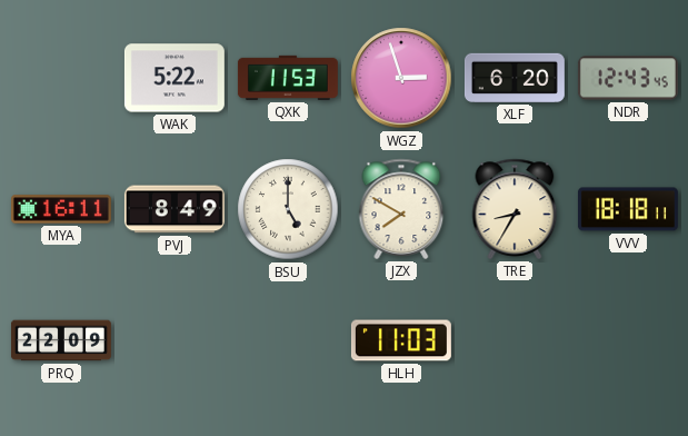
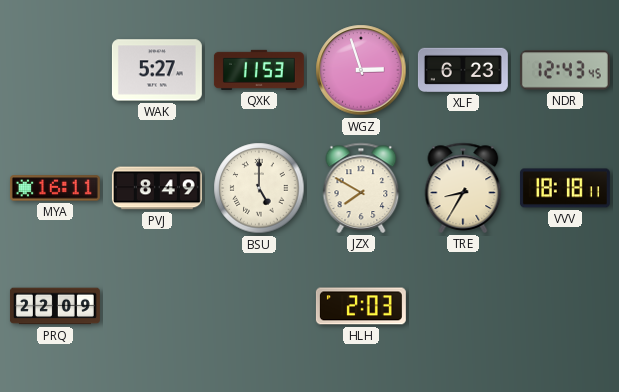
WAK: 5:22 -> 5:27
XLF: 6:20 -> 6:23
HLH: 11:03 -> 2:03
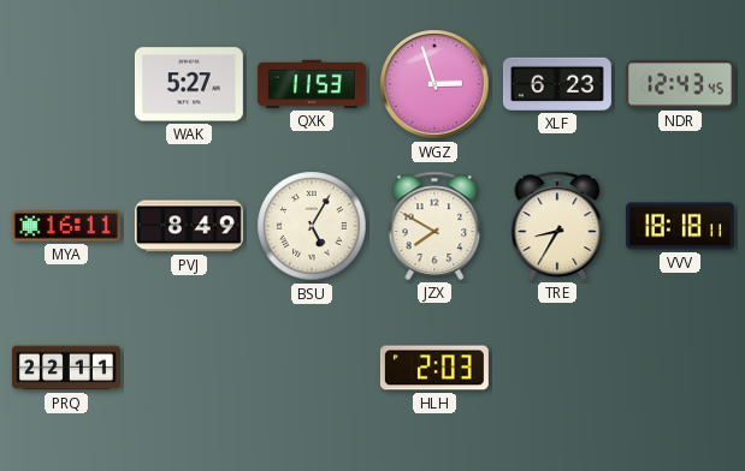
BSU: 5:00 -> 5:05
PRQ: 22:09 -> 22:11
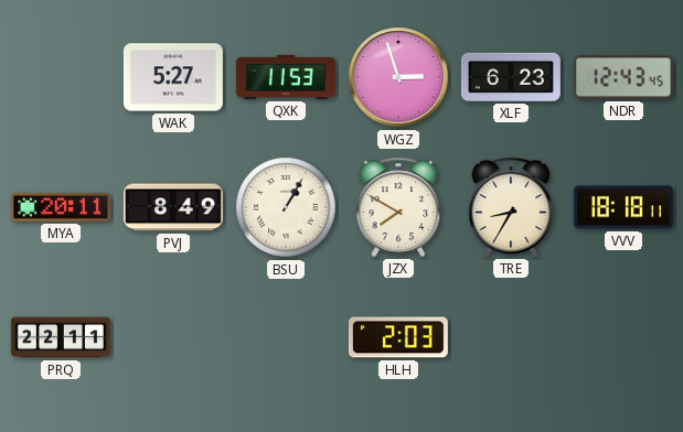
MYA: 16:11 -> 20:11
BSU: 5:05 -> 1:05
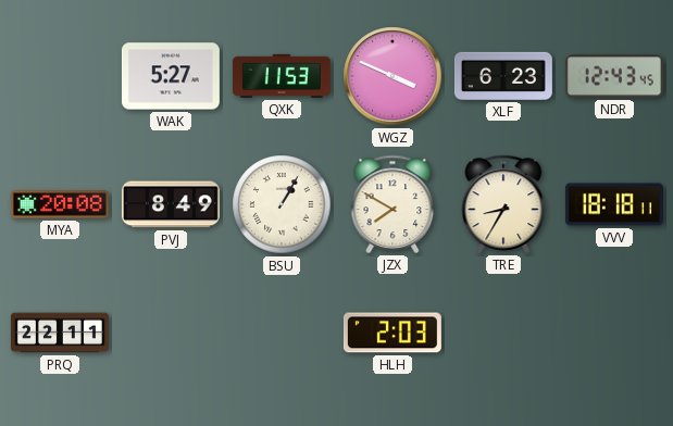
WGZ: 2:57 -> 3:49
MYA: 20:11 -> 20:08
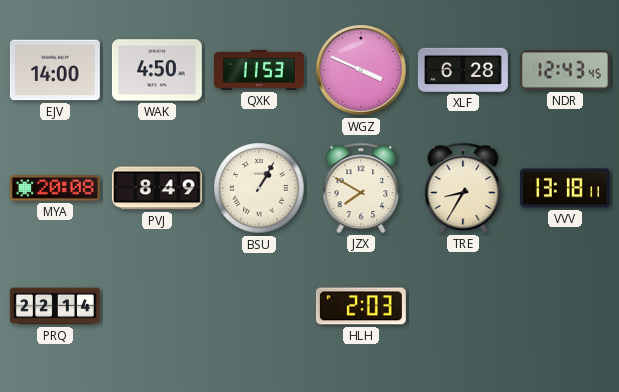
EJV: none -> 14:00
WAK: 5:27 -> 4:50
XLF: 6:23 -> 6:28
VVV: 18:18 -> 13:18
PRQ: 22:11 -> 22:14
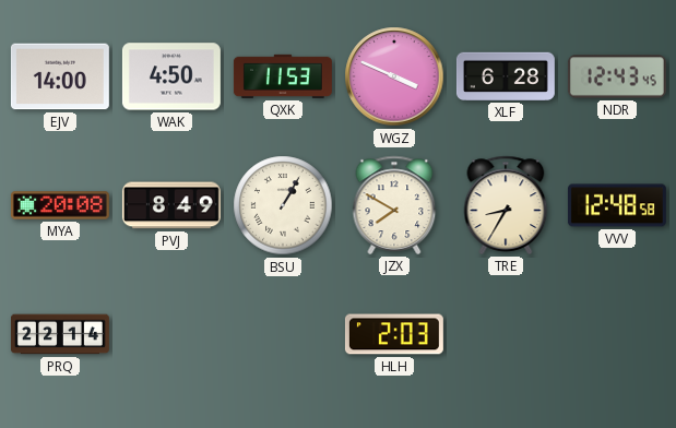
VVV: 13:18 -> 12:48
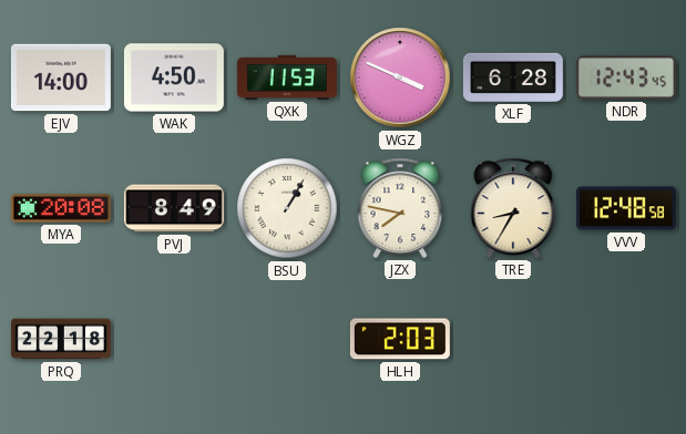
JZX: 7:50 -> 7:47
PRQ: 22:14 -> 22:18
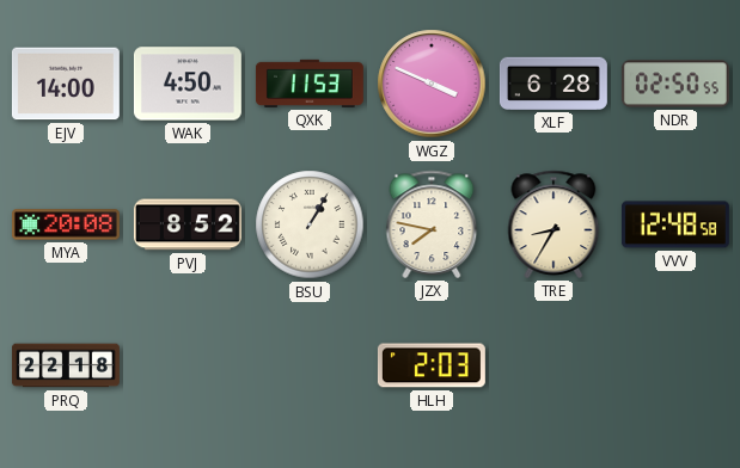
NDR: 12:43 -> 02:50
PVJ: 8:49 -> 8:52
